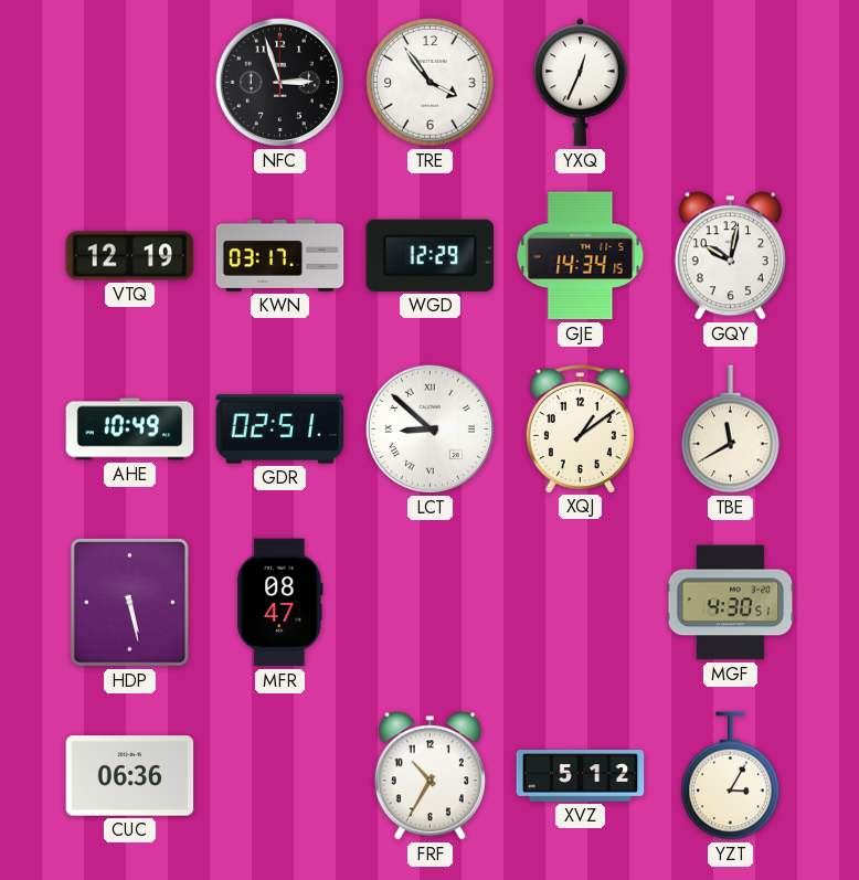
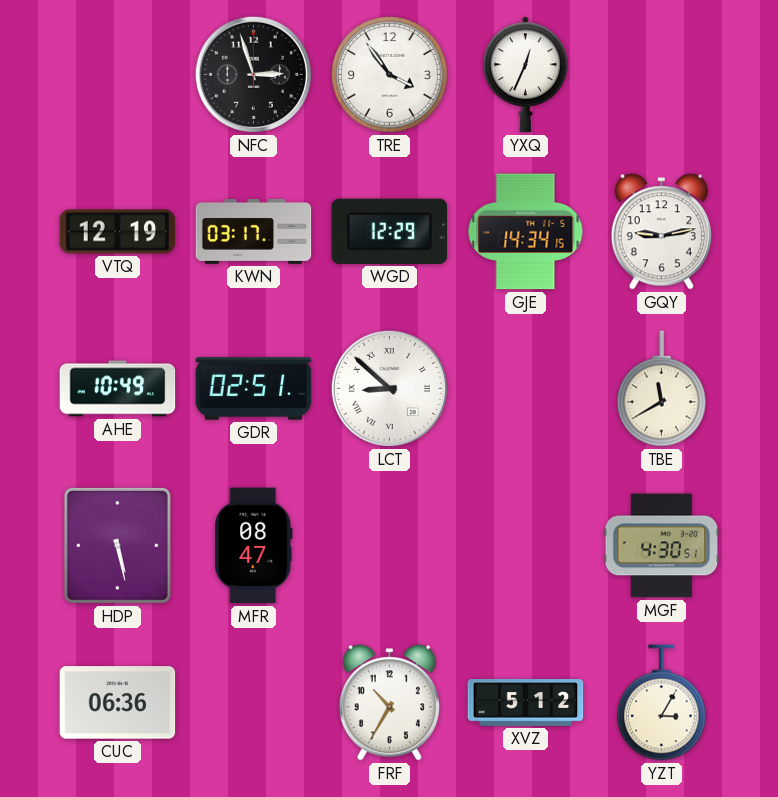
GQY: 10:02 -> 9:13
XQJ: 1:09 -> none
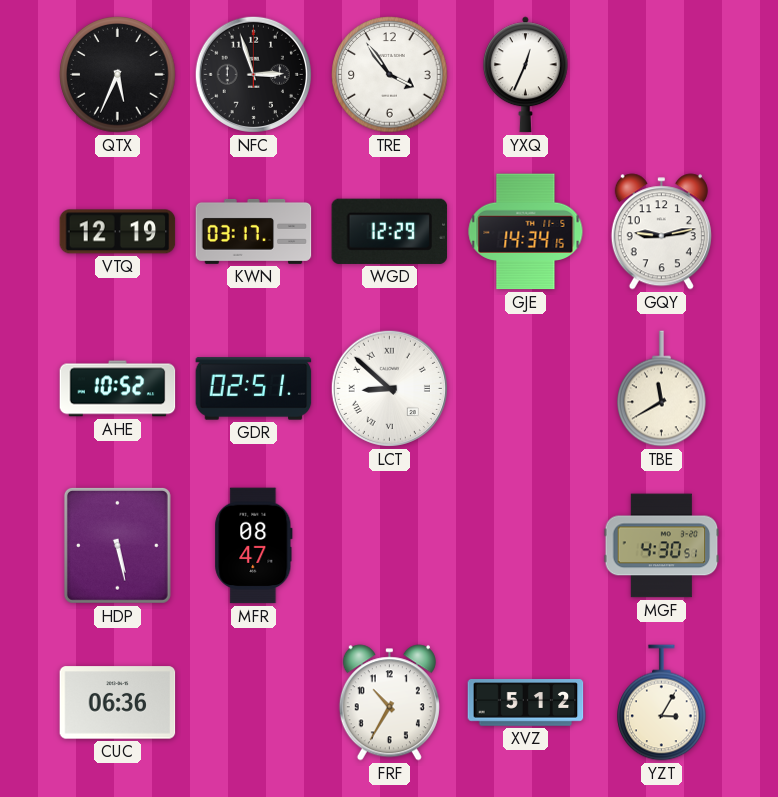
QTX: none -> 5:34
AHE: 10:49 -> 10:52
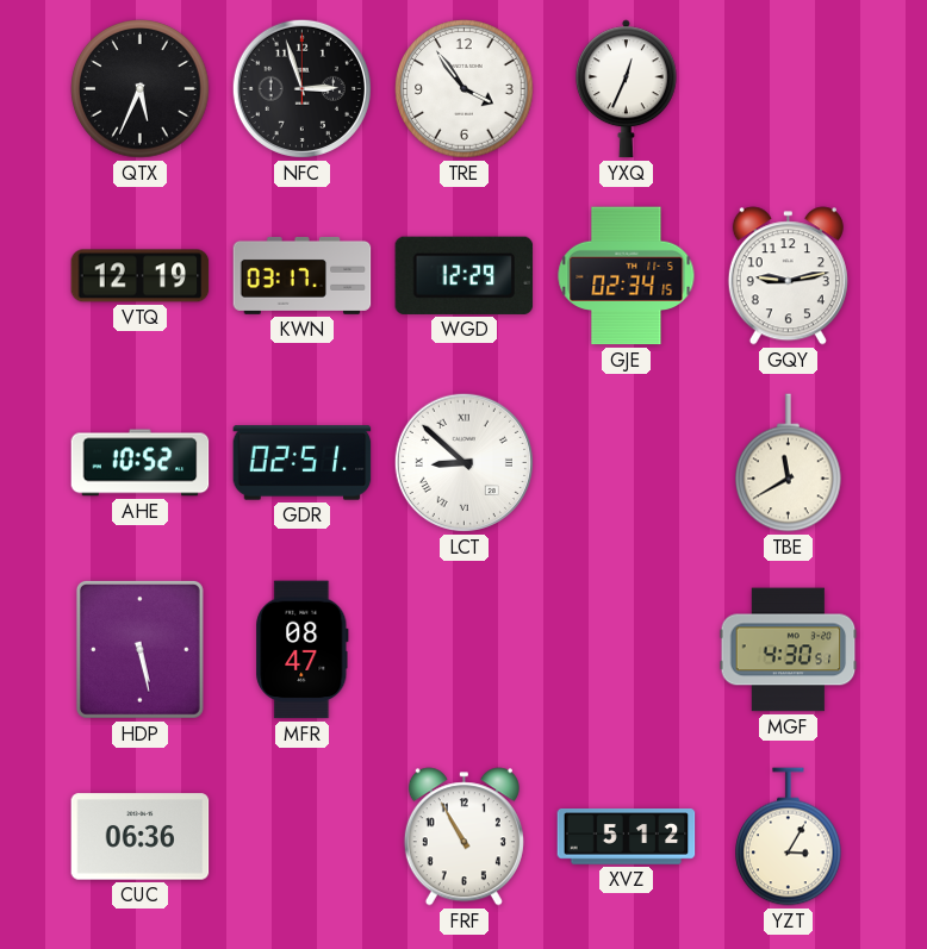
GJE: 14:34 -> 02:34
FRF: 10:35 -> 10:55
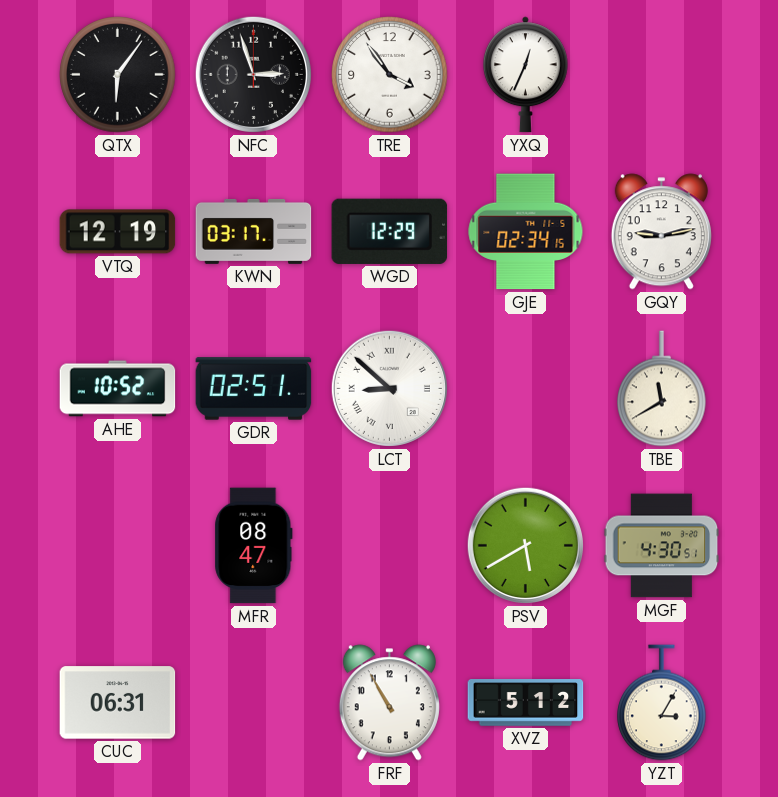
QTX: 5:34 -> 6:06
HDP: 5:28 -> none
PSV: none -> 5:40
CUC: 06:36 -> 06:31
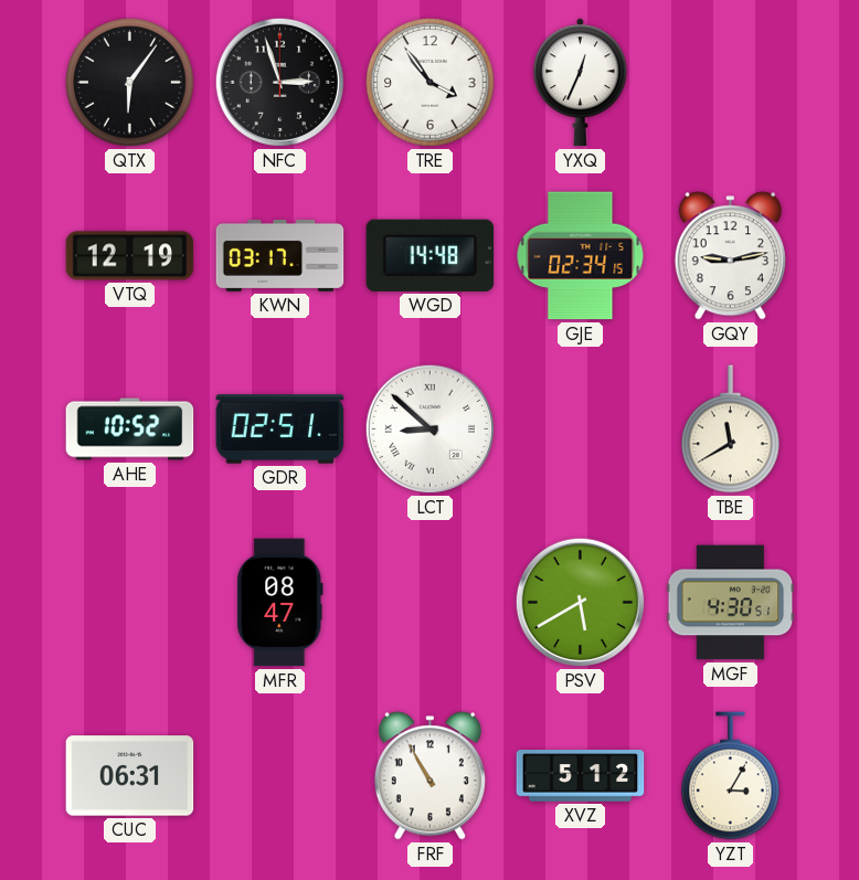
WGD: 12:29 -> 14:48
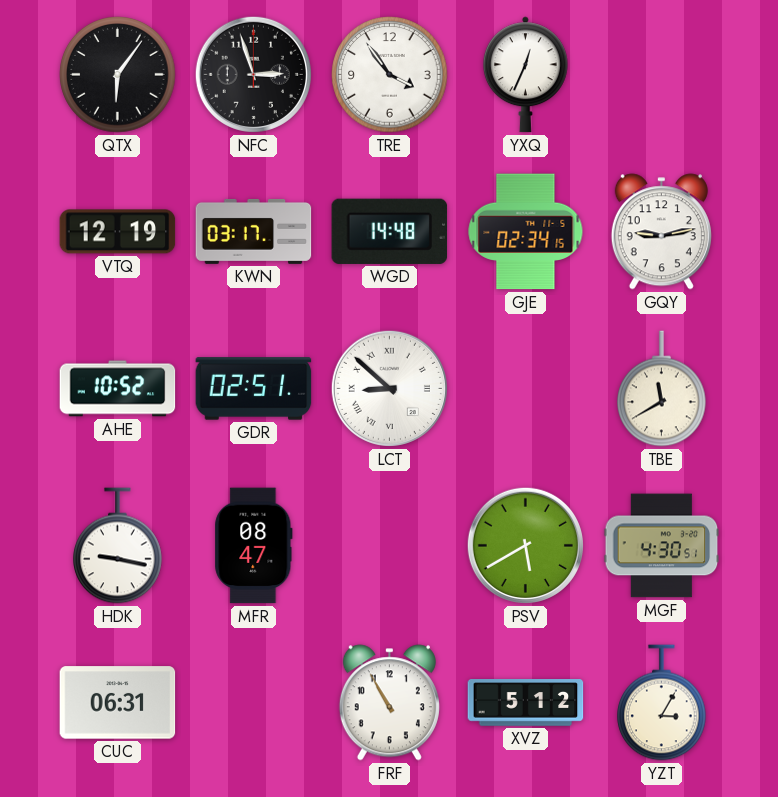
HDK: none -> 9:17
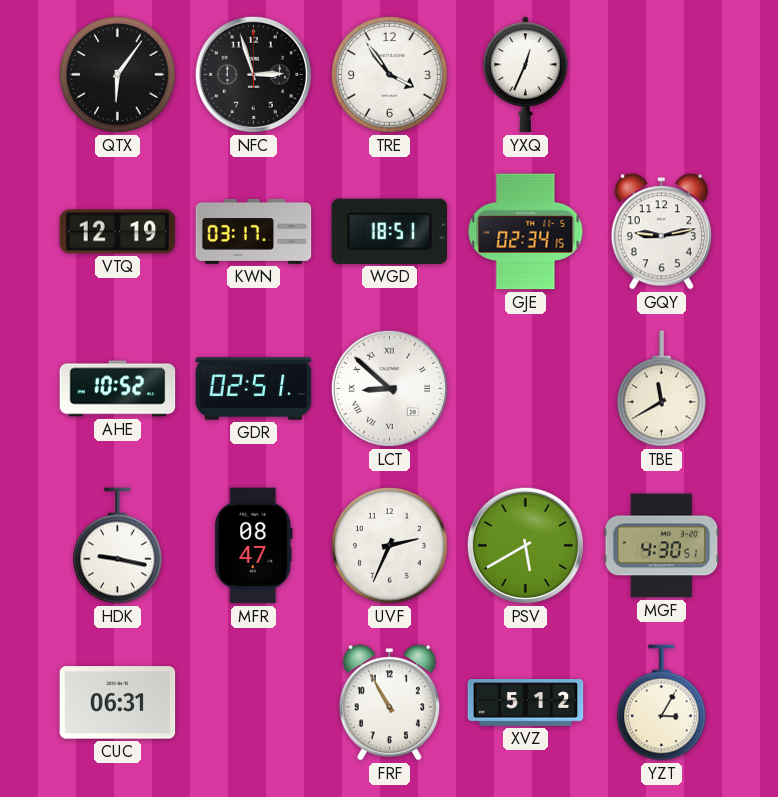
WGD: 14:48 -> 18:51
UVF: none -> 2:34
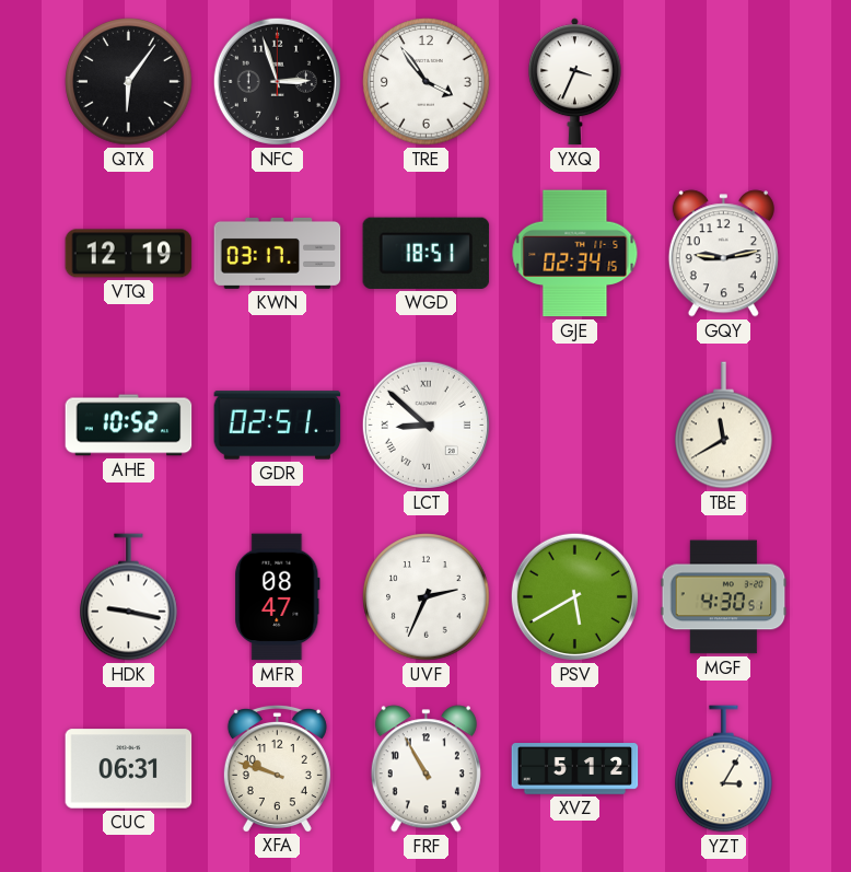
YXQ: 12:34 -> 3:34
XFA: none -> 9:48
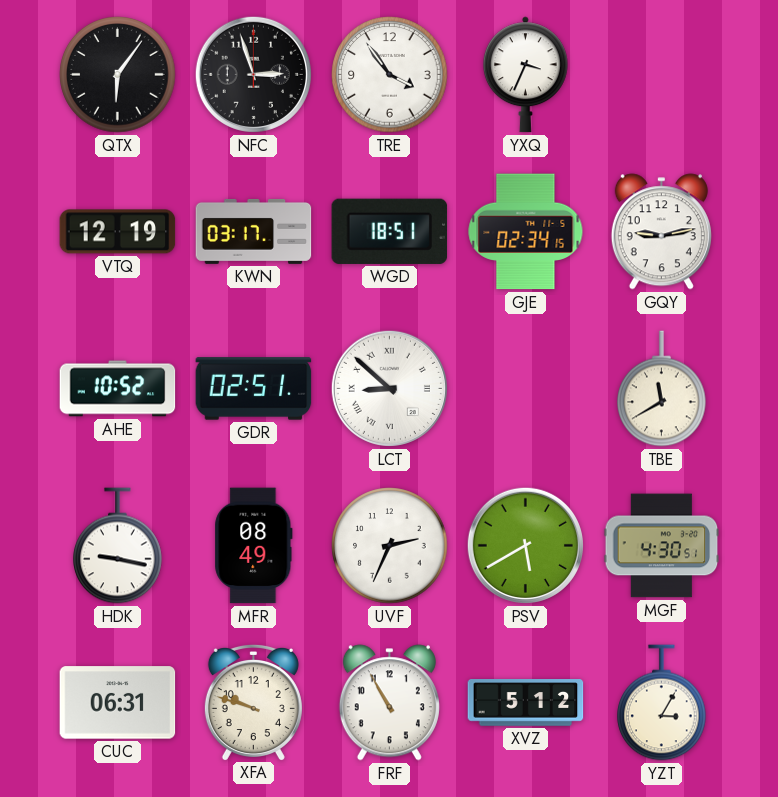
MFR: 08:47 -> 08:49
